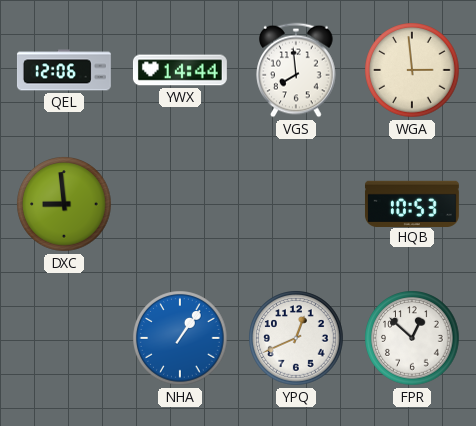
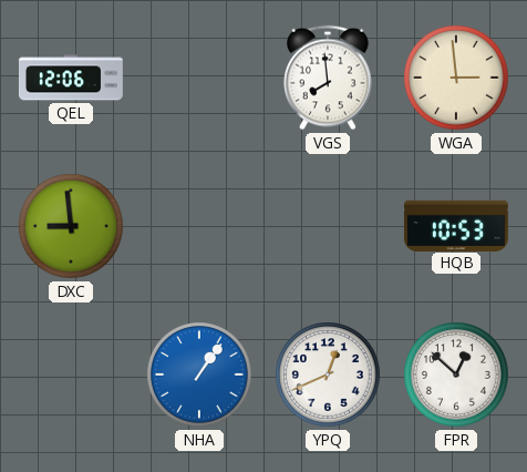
YWX: 14:44 -> none
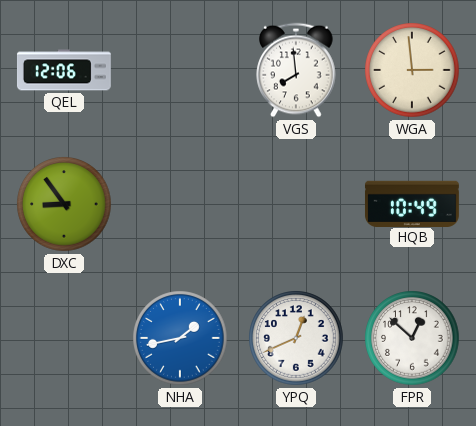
DXC: 8:59 -> 8:54
HQB: 10:53 -> 10:49
NHA: 1:06 -> 1:43
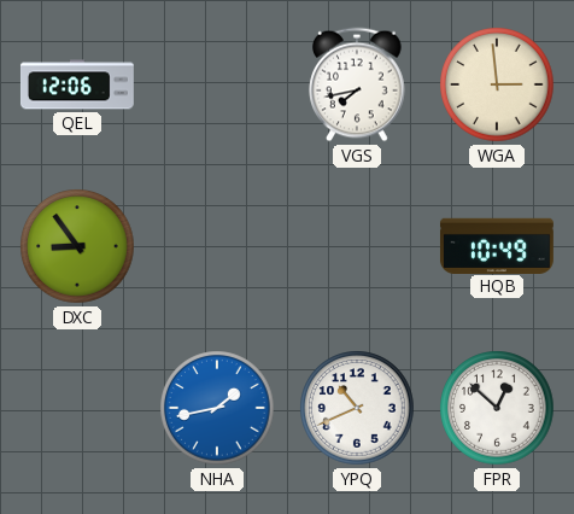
VGS: 7:59 -> 7:43
YPQ: 12:41 -> 10:41
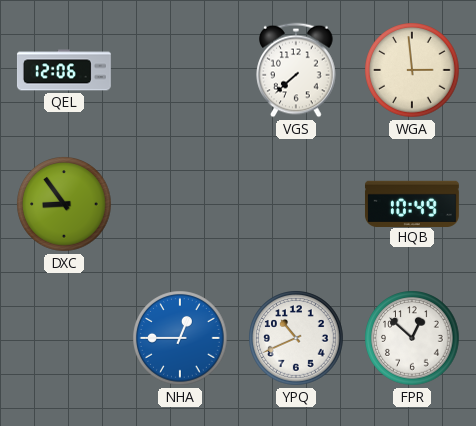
VGS: 7:43 -> 7:38
NHA: 1:43 -> 12:45
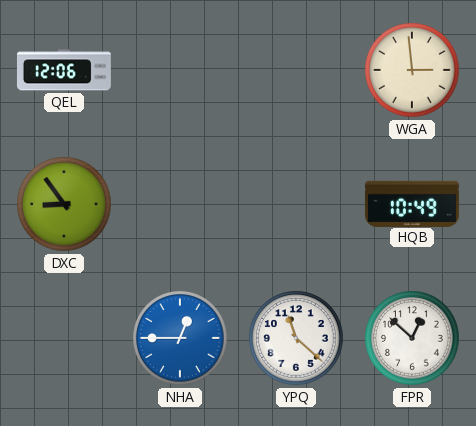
VGS: 7:38 -> none
YPQ: 10:41 -> 11:22
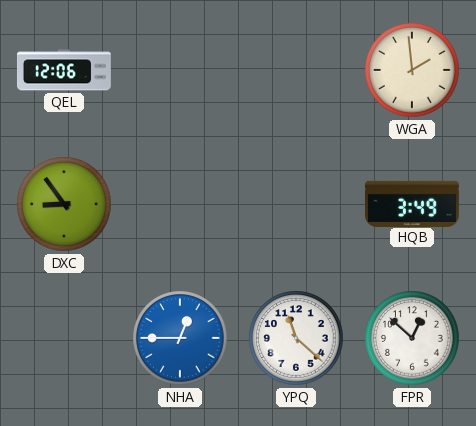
WGA: 2:59 -> 1:59
HQB: 10:49 -> 3:49
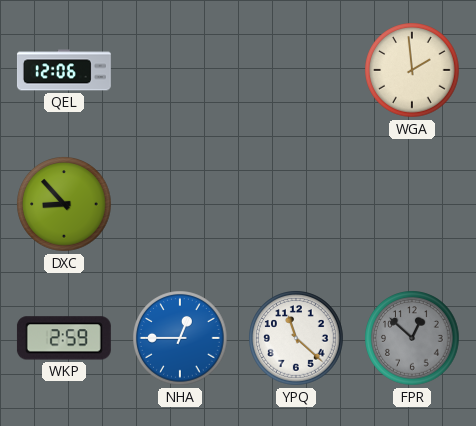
DXC: 8:54 -> 8:53
HQB: 3:49 -> none
WKP: none -> 2:59
FPR dial: white -> grey
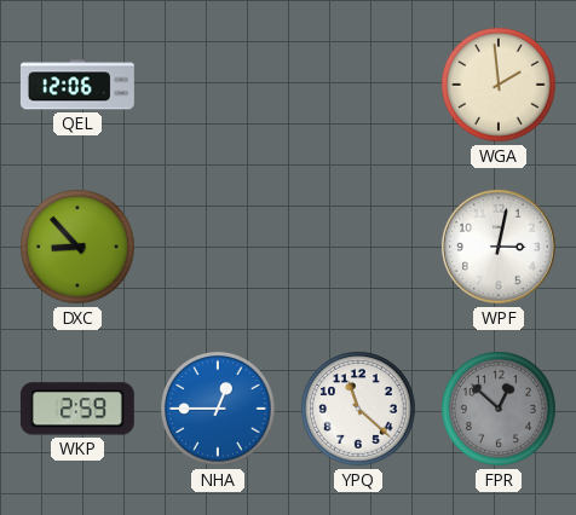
WPF: none -> 3:02
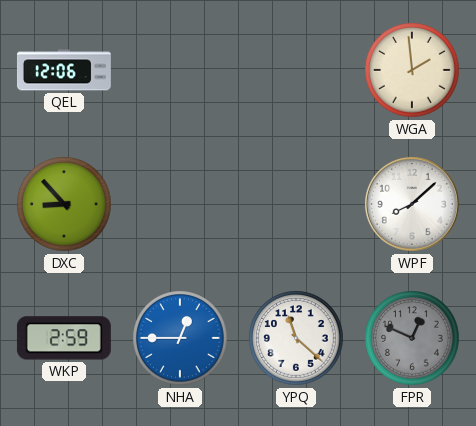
WPF: 3:02 -> 8:08
FPR: 12:52 -> 12:49
